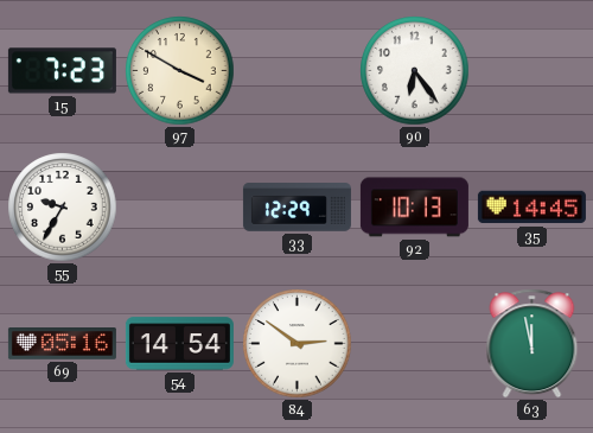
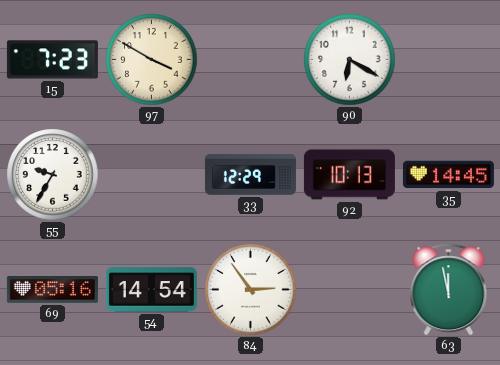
90: 6:24 -> 6:20
84: 2:51 -> 2:54
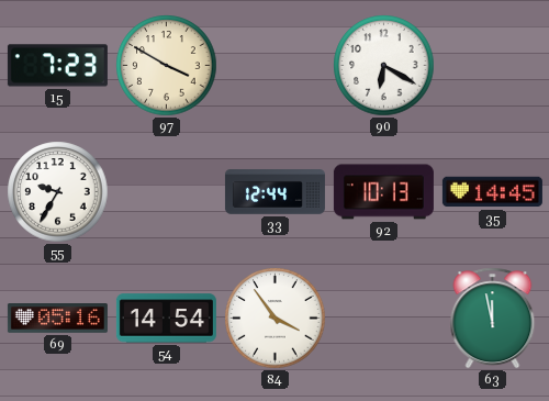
33: 12:29 -> 12:44
84: 2:54 -> 3:54
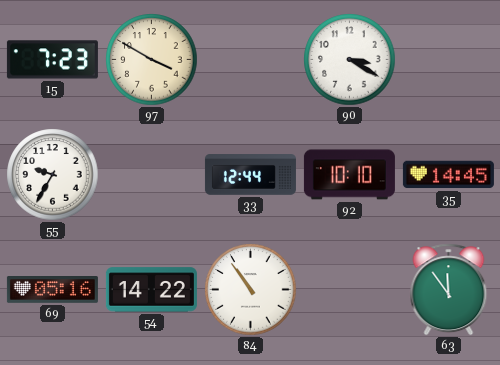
90: 6:20 -> 3:20
92: 10:13 -> 10:10
54: 14:54 -> 14:22
84: 3:54 -> 10:54
63: 11:58 -> 11:54
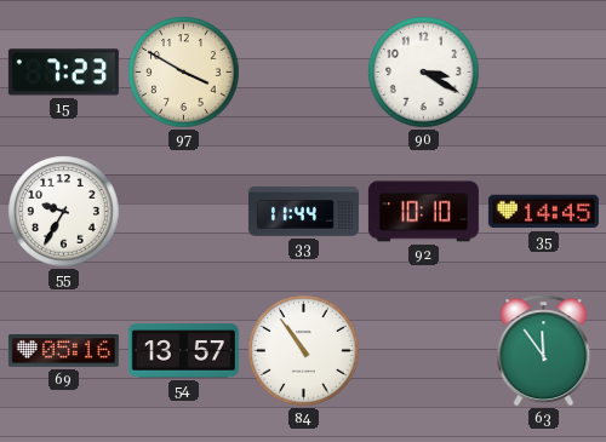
33: 12:44 -> 11:44
54: 14:22 -> 13:57
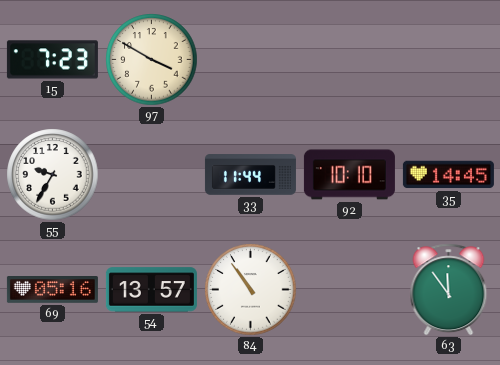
90: 3:20 -> none
